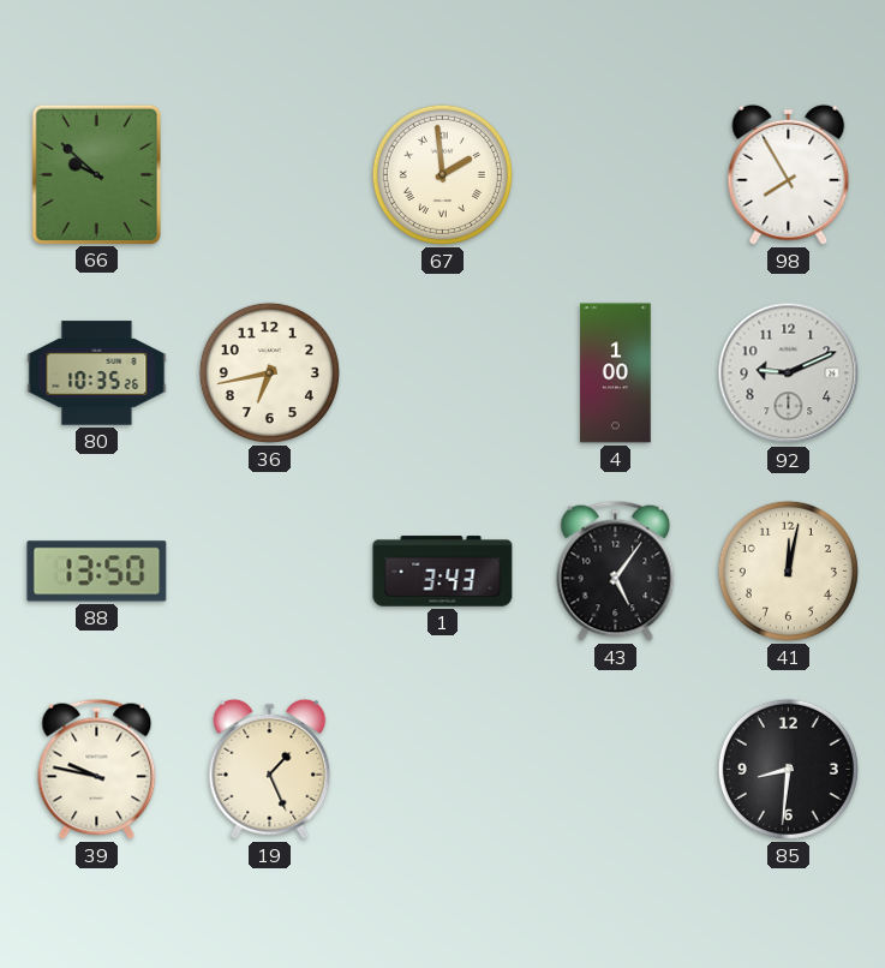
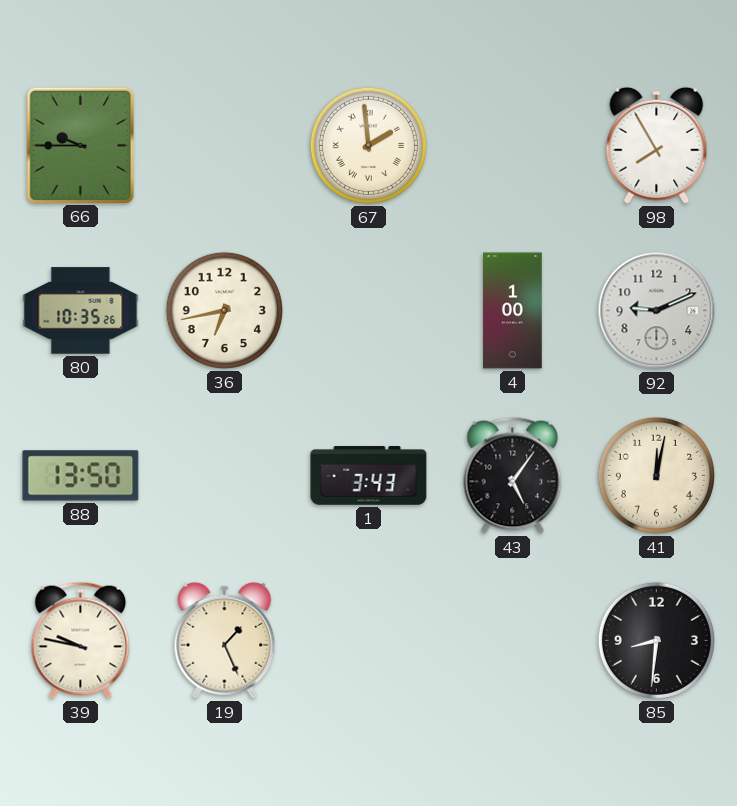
66: 9:52 -> 9:45
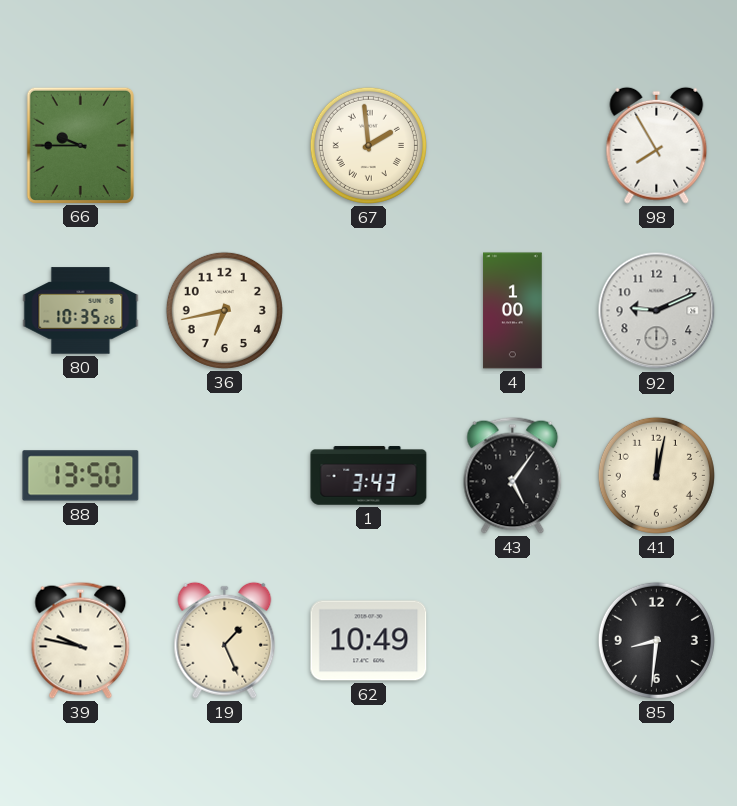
62: none -> 10:49
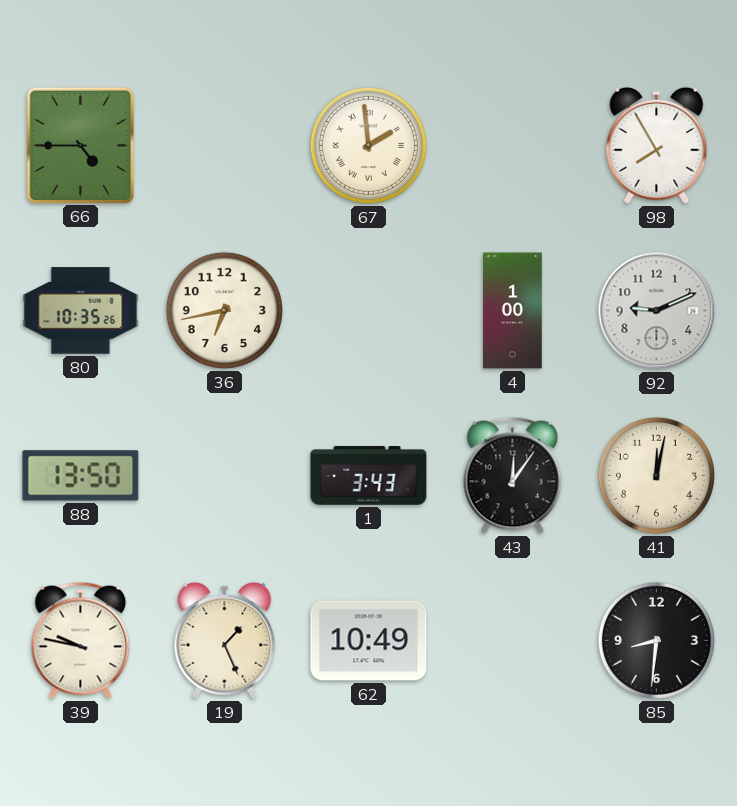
66: 9:45 -> 4:45
43: 5:06 -> 12:06
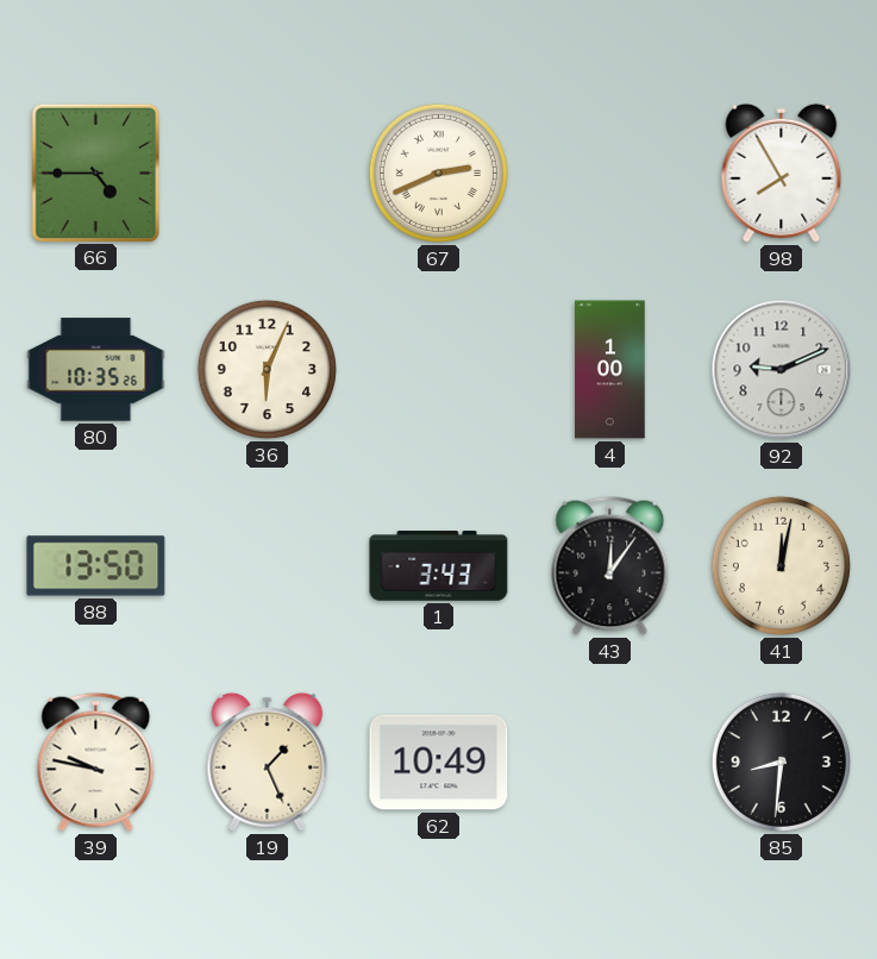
67: 1:59 -> 2:41
36: 6:43 -> 6:04
